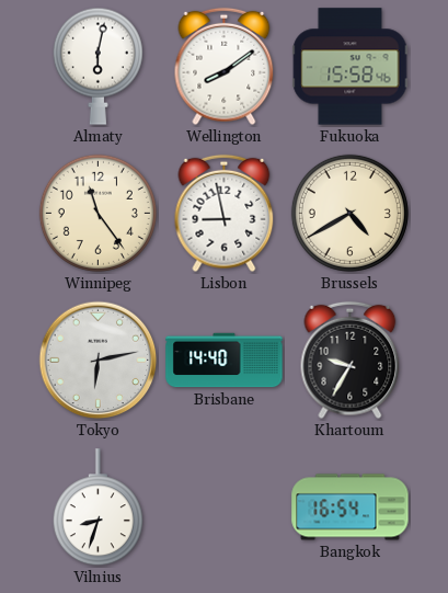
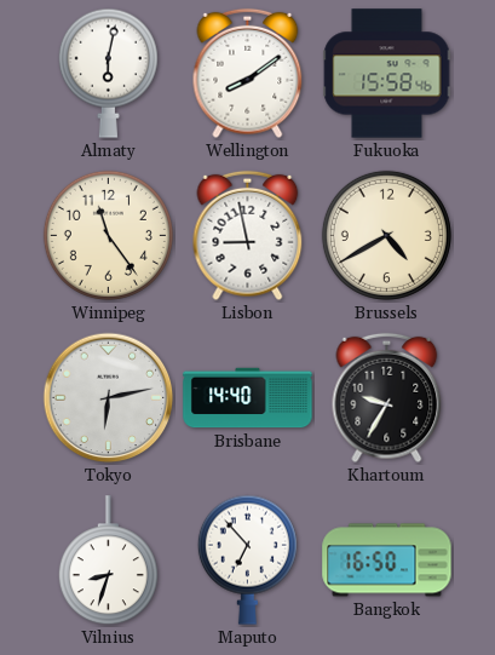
Maputo: none -> 6:53
Bangkok: 16:54 -> 16:50
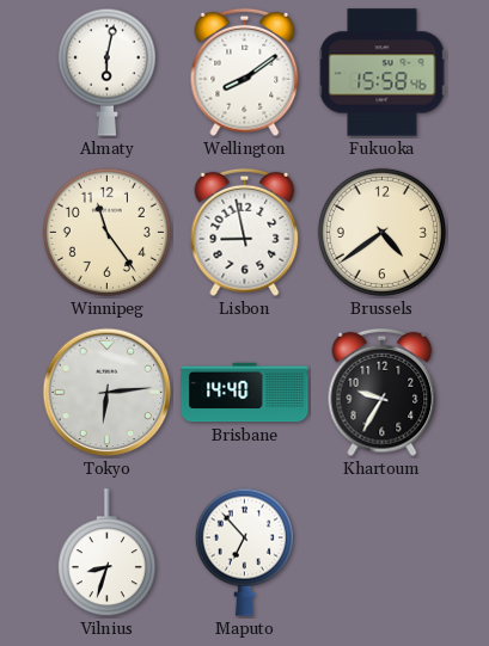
Brussels: 4:40 -> 4:39
Tokyo: 6:13 -> 6:14
Bangkok: 16:50 -> none
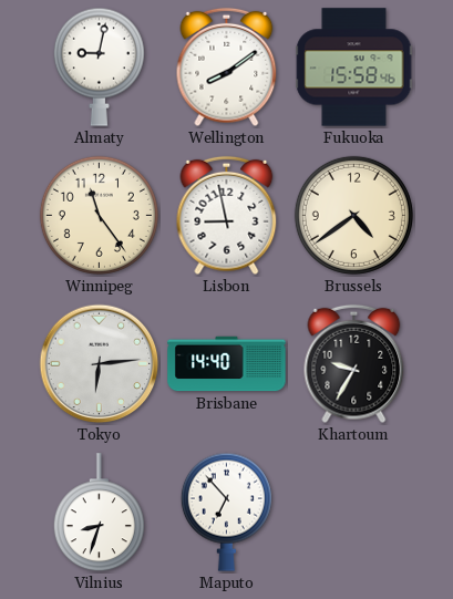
Almaty: 6:02 -> 9:02
